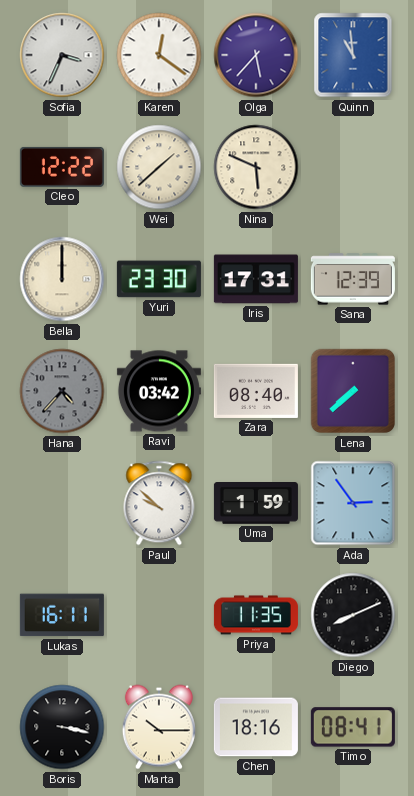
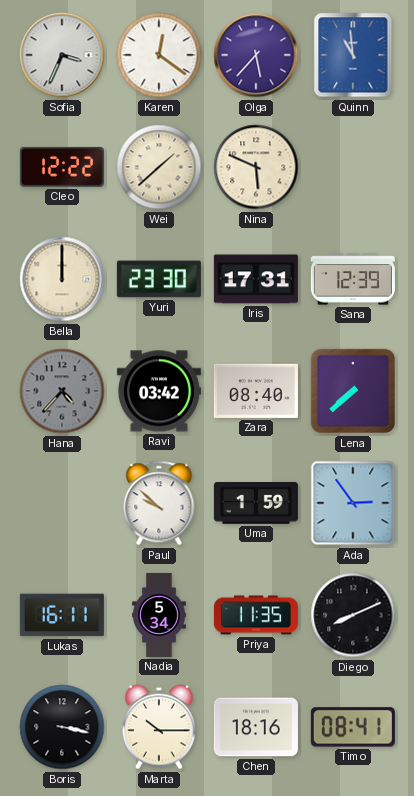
Nadia: none -> 5:34
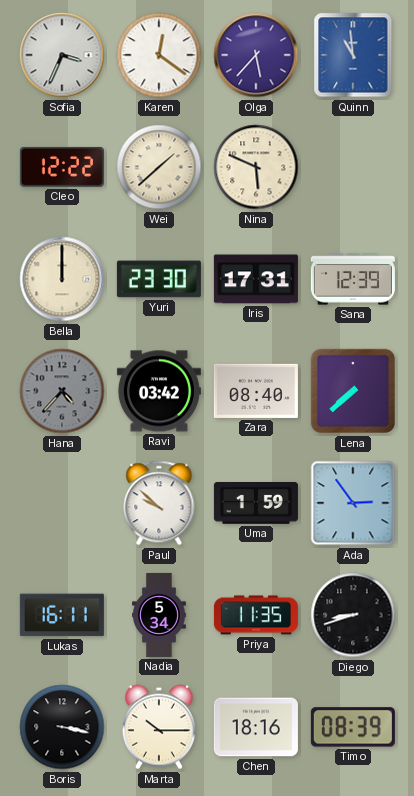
Diego: 8:11 -> 8:42
Timo: 08:41 -> 08:39
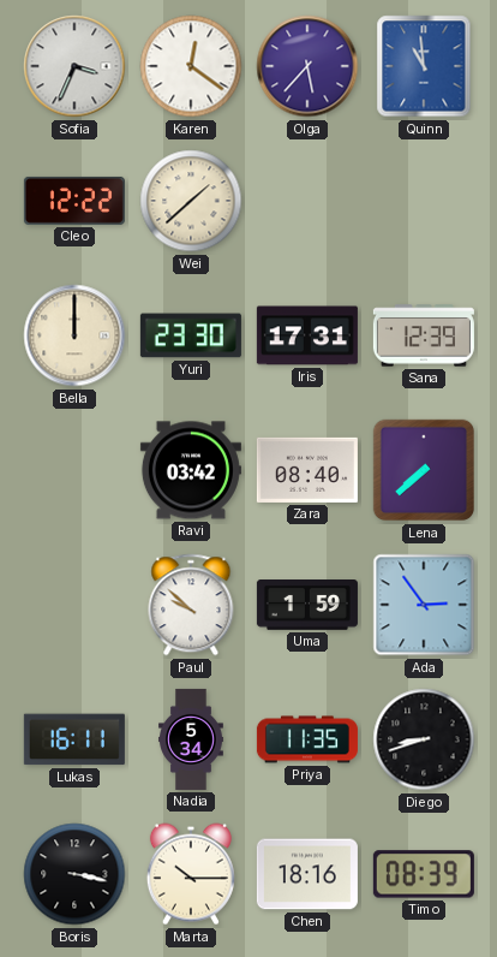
Nina: 5:49 -> none
Hana: 4:37 -> none
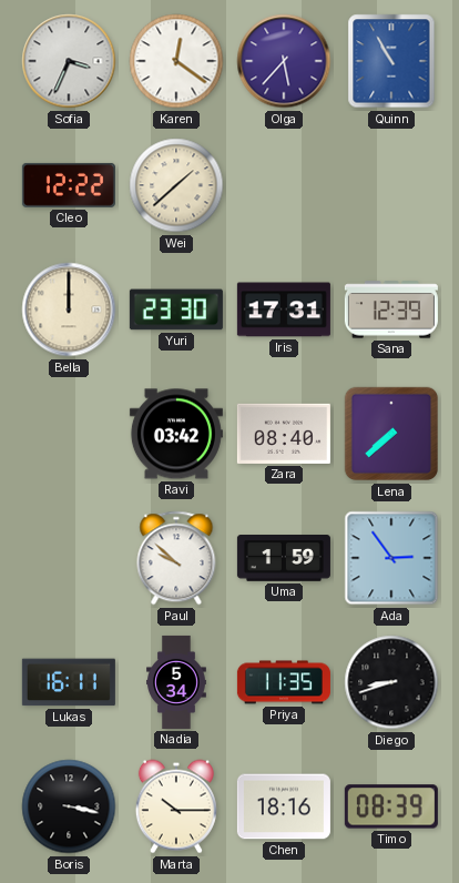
Quinn: 10:59 -> 10:55
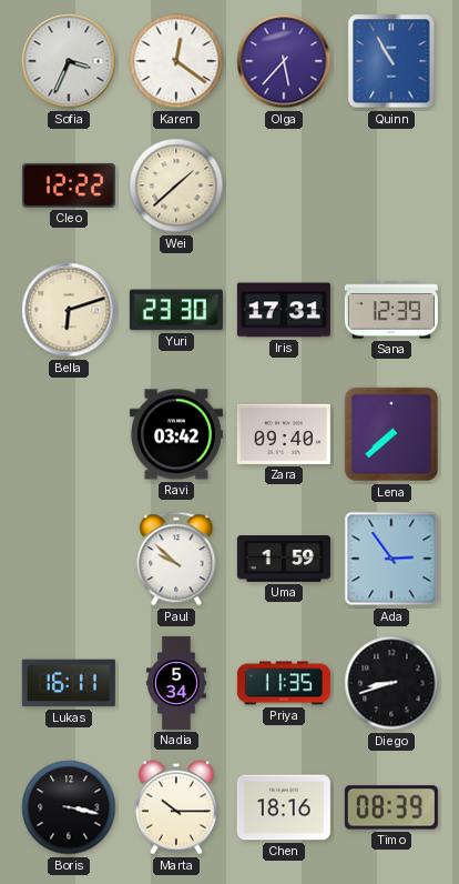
Bella: 12:00 -> 6:12
Zara: 08:40 -> 09:40
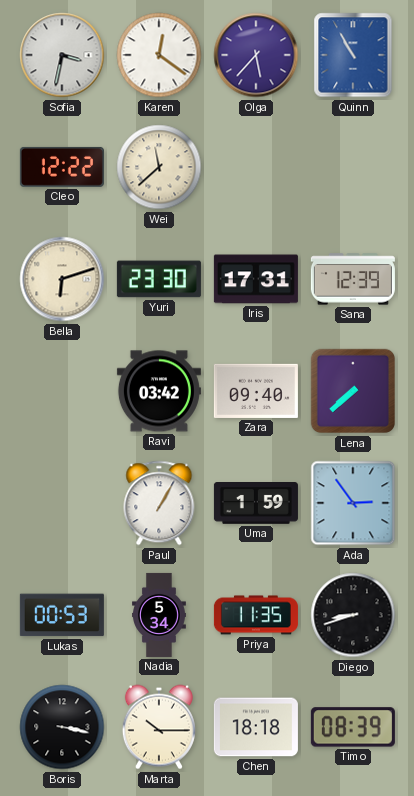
Sofia: 3:34 -> 3:32
Wei: 1:38 -> 11:38
Paul: 9:52 -> 1:05
Lukas: 16:11 -> 00:53
Chen: 18:16 -> 18:18
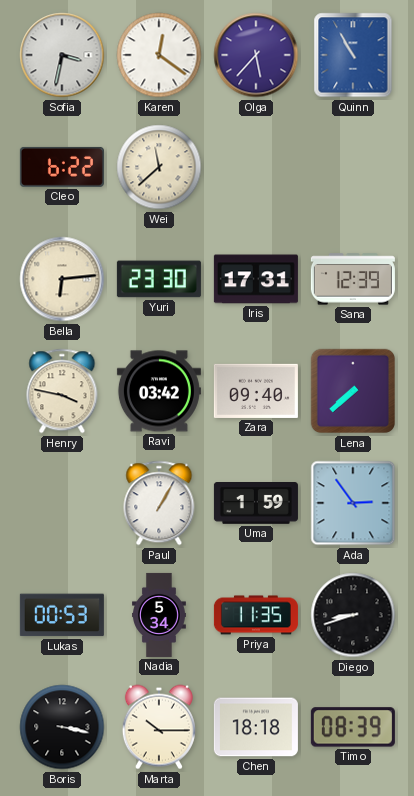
Cleo: 12:22 -> 6:22
Bella: 6:12 -> 6:14
Henry: none -> 3:47
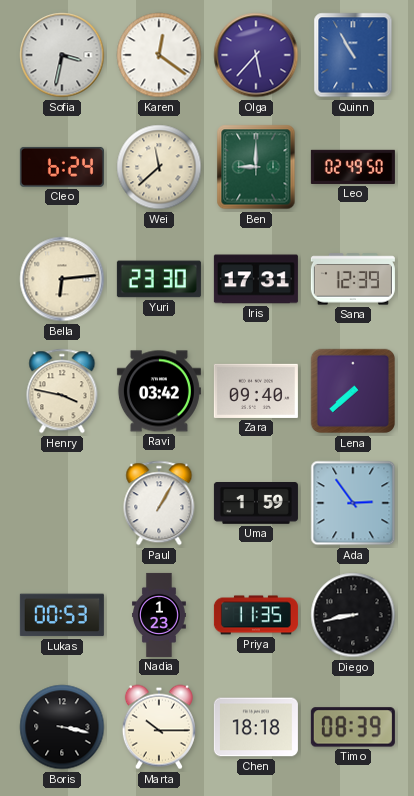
Cleo: 6:22 -> 6:24
Ben: none -> 9:00
Leo: none -> 02:49
Nadia: 5:34 -> 1:23
Diego: 8:42 -> 8:43
